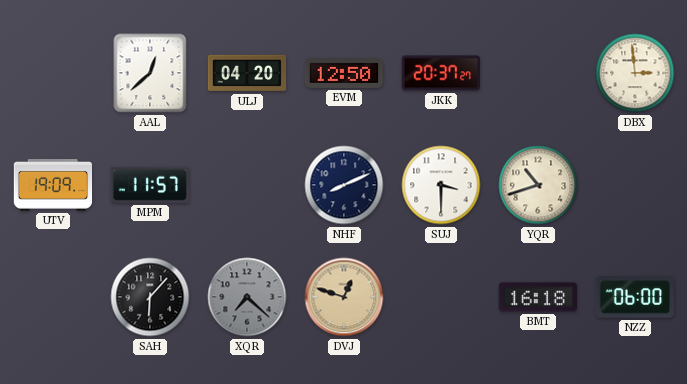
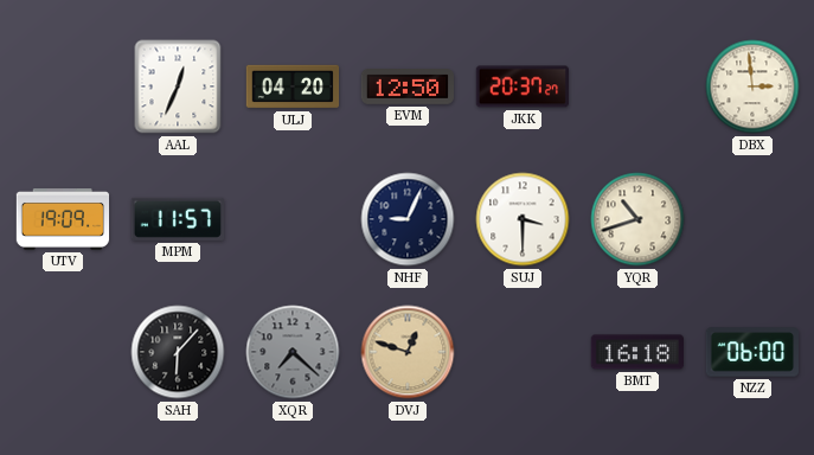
AAL: 12:38 -> 12:34
NHF: 8:11 -> 9:04
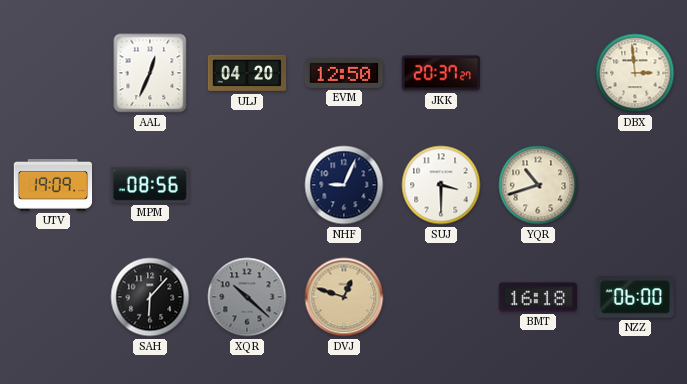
MPM: 11:57 -> 08:56
XQR: 7:22 -> 10:22
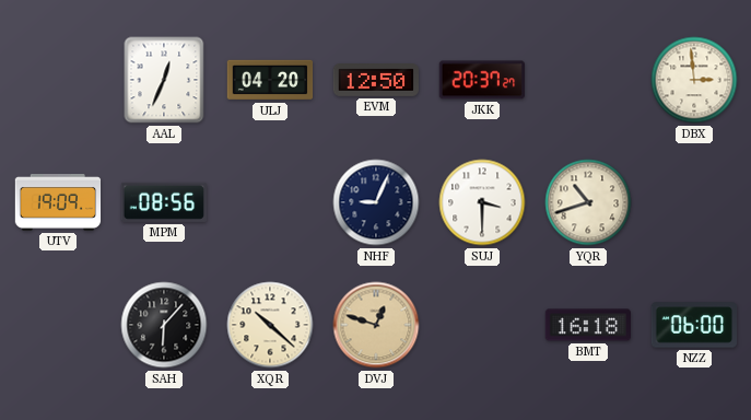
XQR dial: grey -> cream
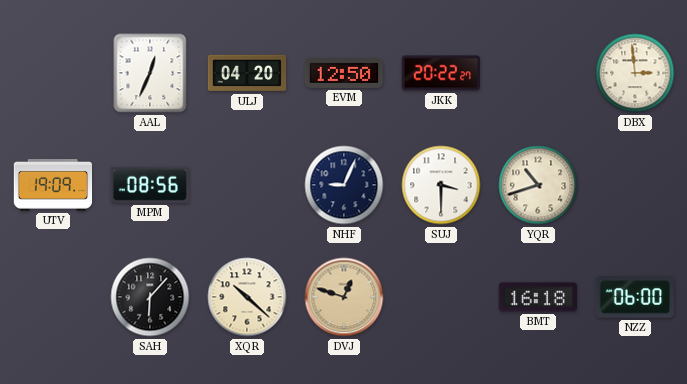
JKK: 20:37 -> 20:22
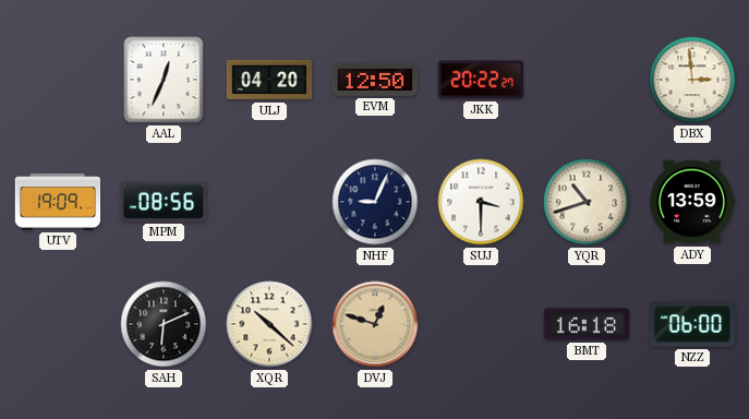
ADY: none -> 13:59
SAH: 6:07 -> 6:11
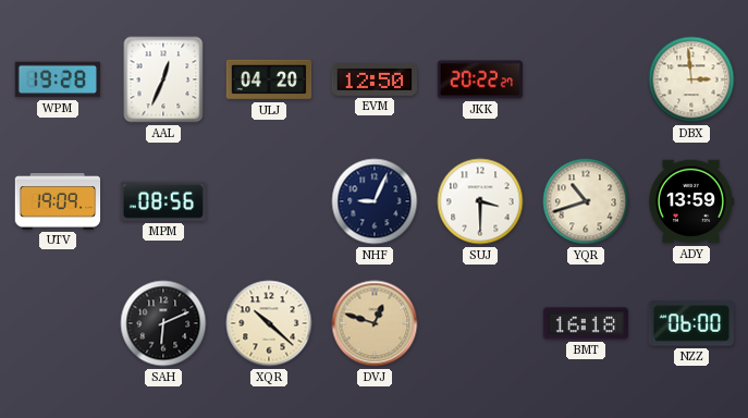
WPM: none -> 19:28
